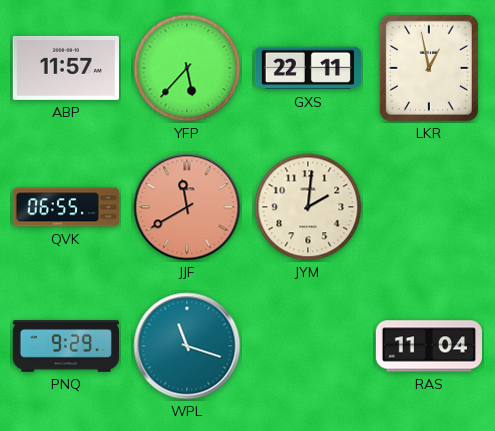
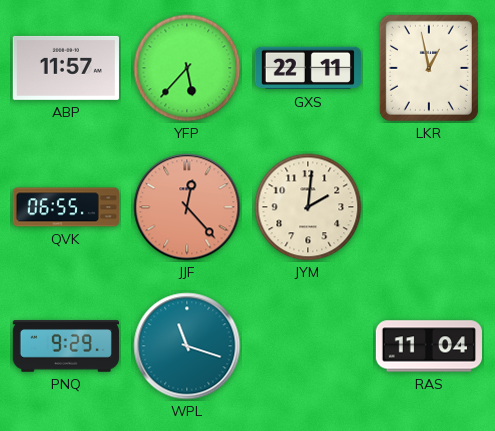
JJF: 11:40 -> 12:23
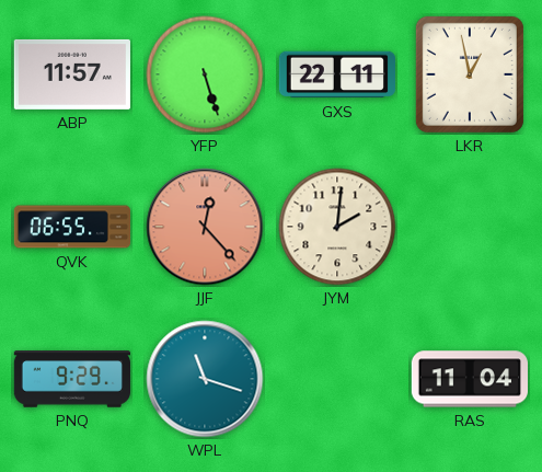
YFP: 5:37 -> 5:27
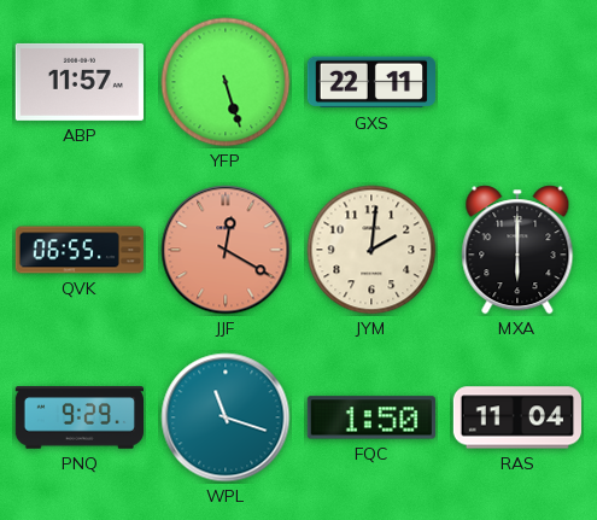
LKR: 12:58 -> none
JJF: 12:23 -> 12:20
MXA: none -> 6:00
FQC: none -> 1:50
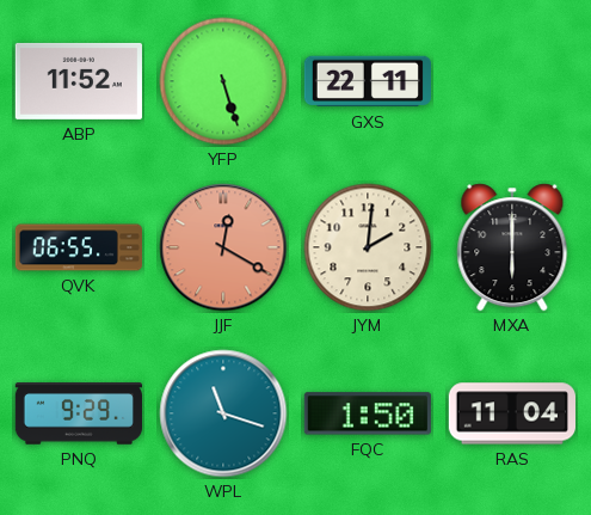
ABP: 11:57 -> 11:52
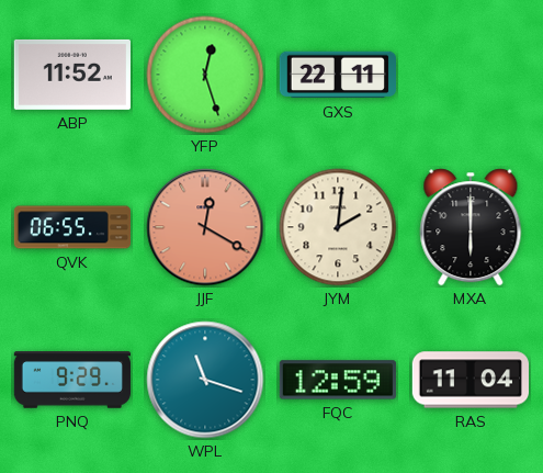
YFP: 5:27 -> 12:27
FQC: 1:50 -> 12:59
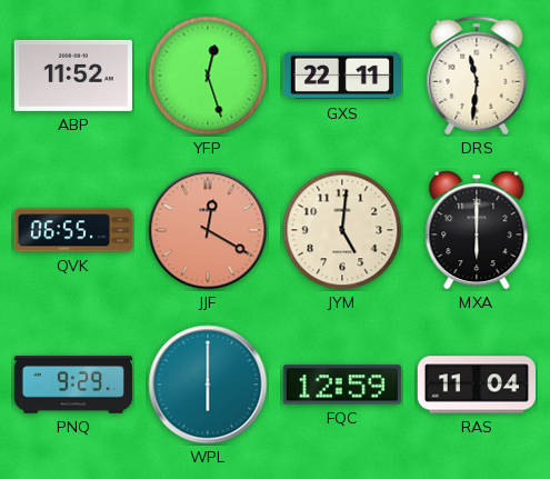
DRS: none -> 11:31
JYM: 2:01 -> 5:01
WPL: 11:18 -> 6:00
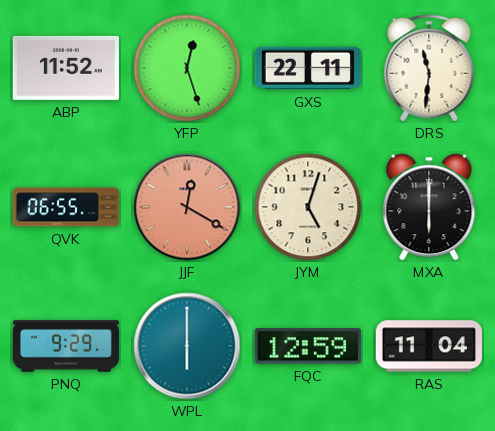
JYM: 5:01 -> 5:03
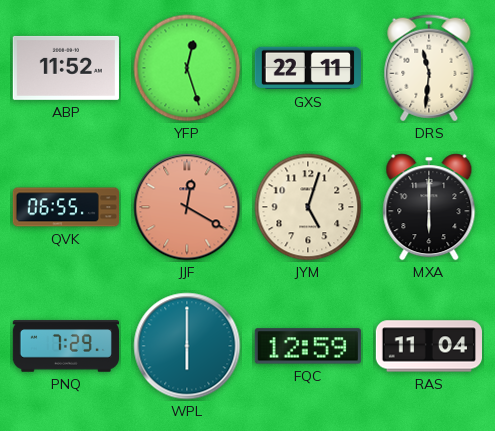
PNQ: 9:29 -> 7:29
